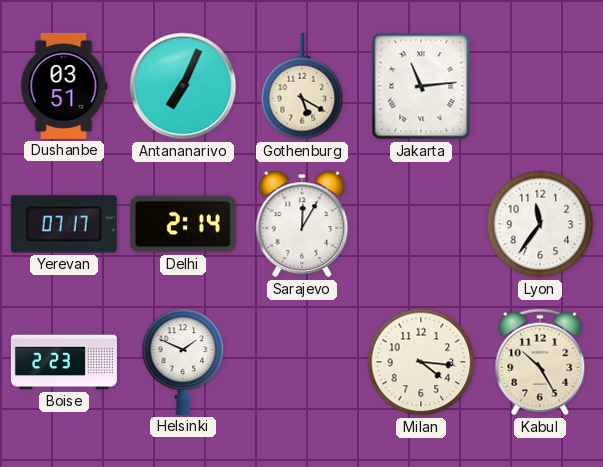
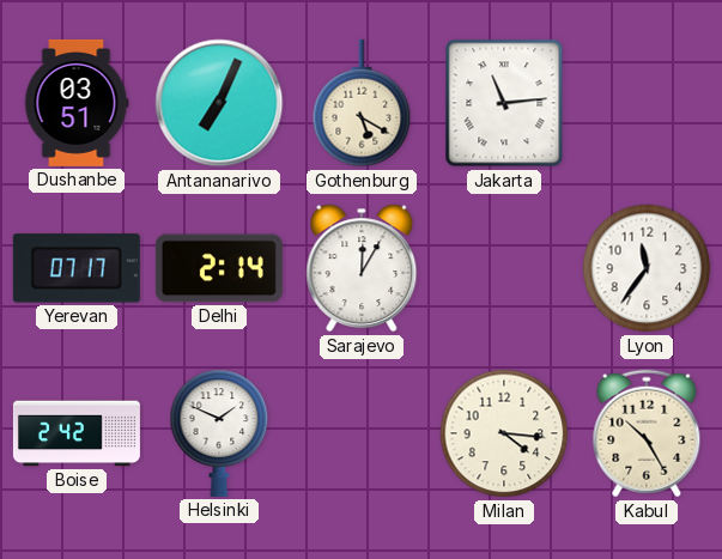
Boise: 2:23 -> 2:42
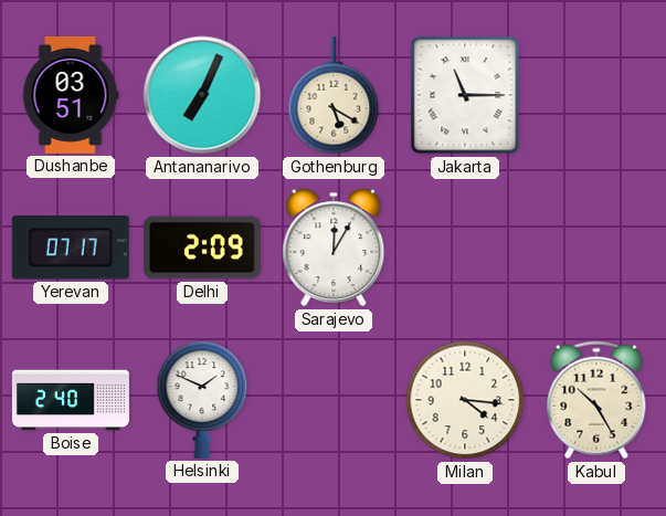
Jakarta: 11:14 -> 11:15
Delhi: 2:14 -> 2:09
Lyon: 11:36 -> none
Boise: 2:42 -> 2:40
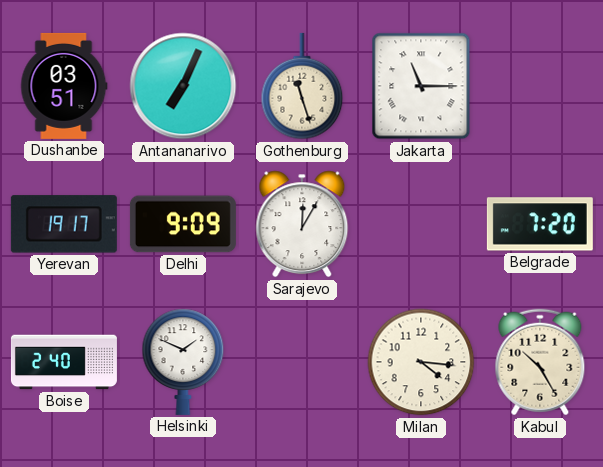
Gothenburg: 5:20 -> 11:27
Yerevan: 07:17 -> 19:17
Delhi: 2:09 -> 9:09
Belgrade: none -> 7:20
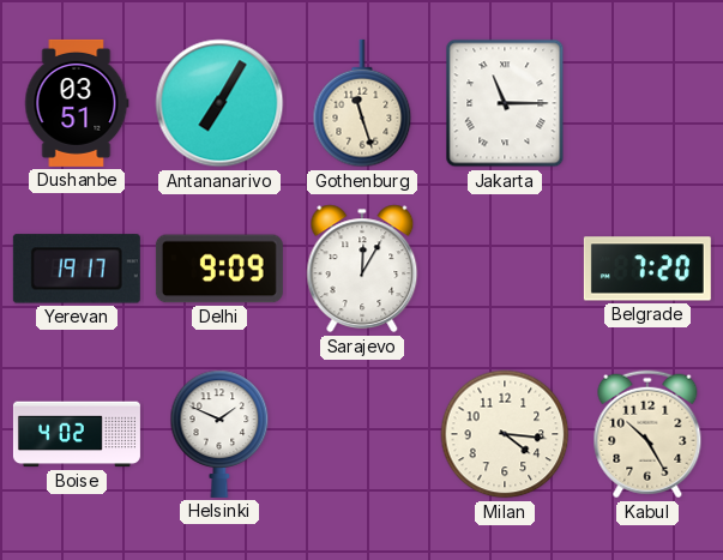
Antananarivo: 7:04 -> 7:05
Boise: 2:40 -> 4:02
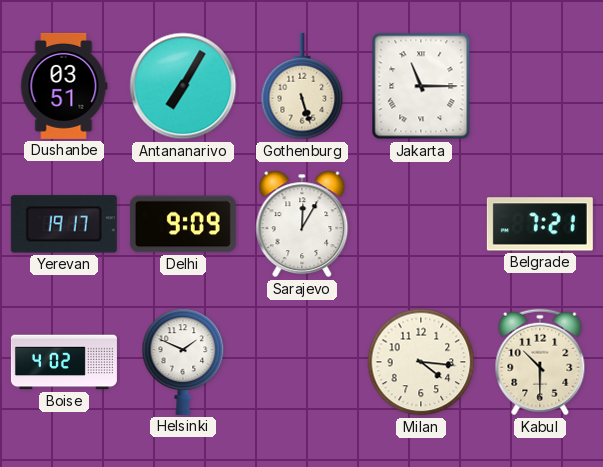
Gothenburg: 11:27 -> 5:27
Belgrade: 7:20 -> 7:21
Kabul: 10:25 -> 10:30
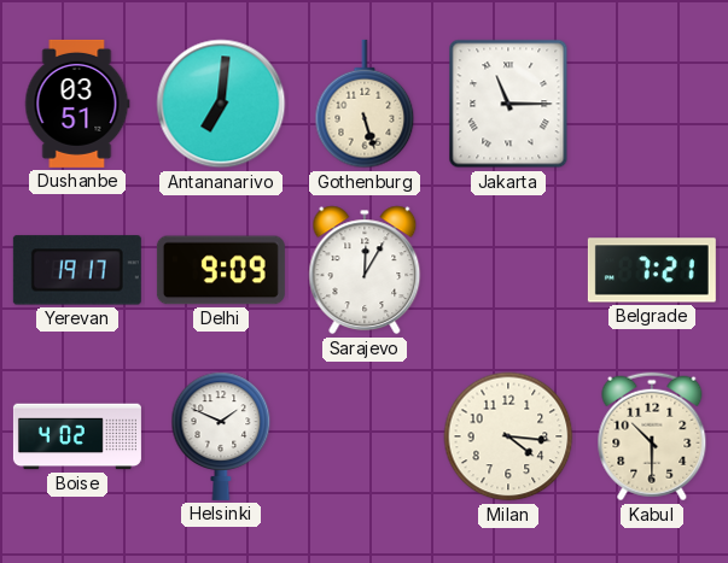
Antananarivo: 7:05 -> 7:01
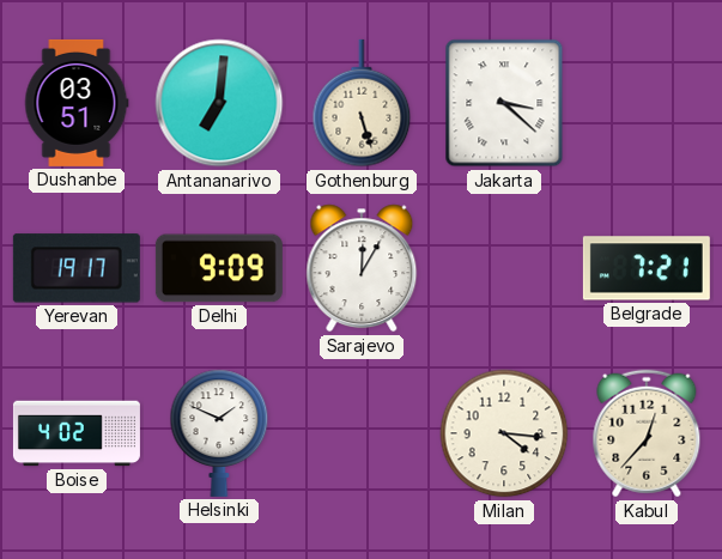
Jakarta: 11:15 -> 3:22
Kabul: 10:30 -> 12:37
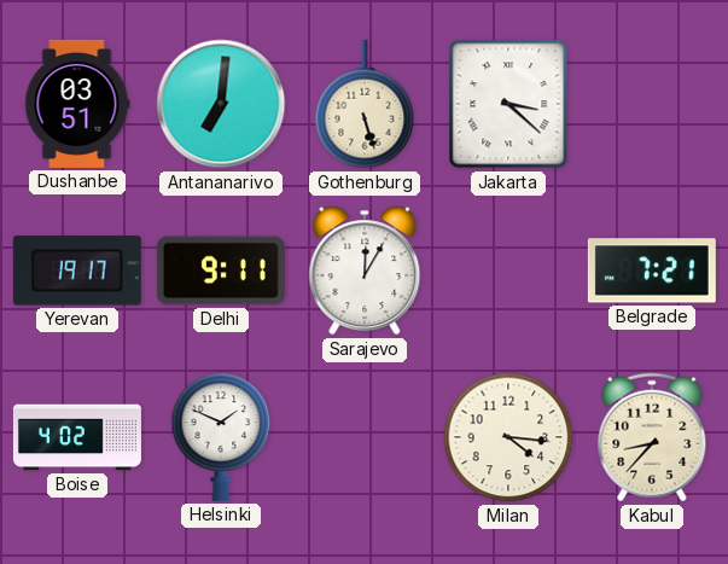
Delhi: 9:09 -> 9:11
Kabul: 12:37 -> 8:37
